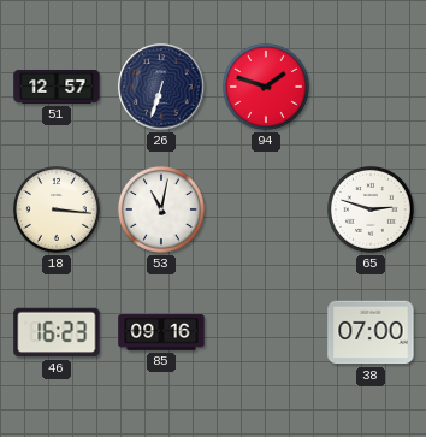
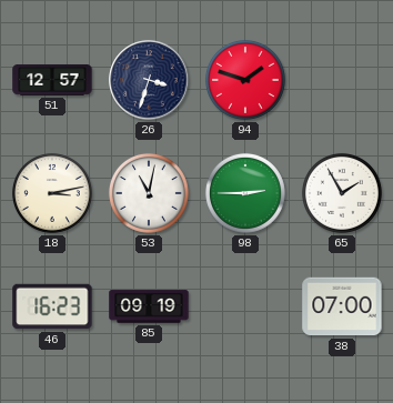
26: 6:33 -> 3:33
18: 3:16 -> 3:13
98: none -> 2:45
65: 2:48 -> 1:55
85: 09:16 -> 09:19
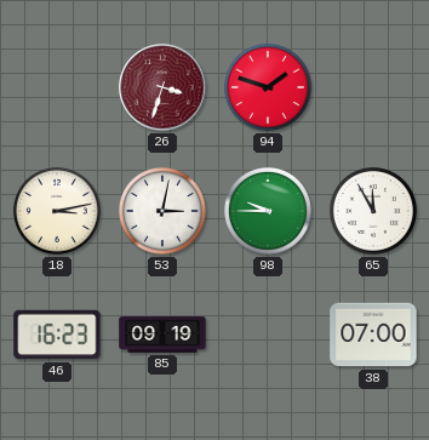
51: 12:57 -> none
26 dial: navy -> burgundy
53: 11:02 -> 3:02
98: 2:45 -> 9:45
65: 1:55 -> 11:55
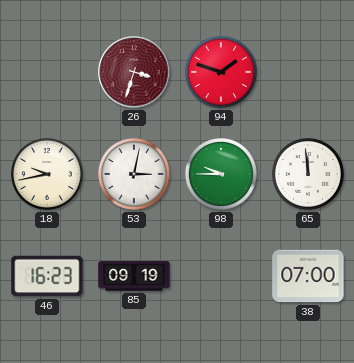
18: 3:13 -> 9:43
65: 11:55 -> 11:59
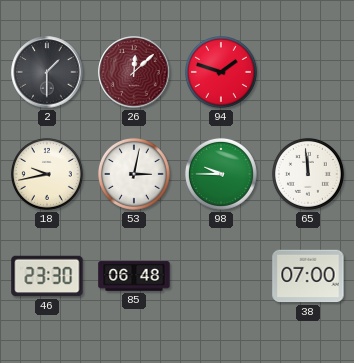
2: none -> 1:30
26: 3:33 -> 12:08
46: 16:23 -> 23:30
85: 09:19 -> 06:48
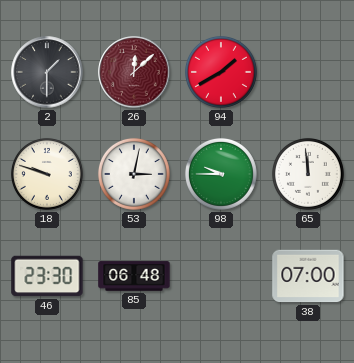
94: 1:48 -> 1:40
18: 9:43 -> 9:48
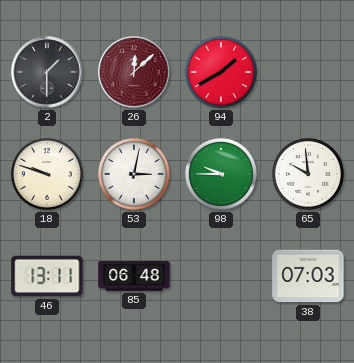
65: 11:59 -> 9:59
46: 23:30 -> 13:11
38: 07:00 -> 07:03
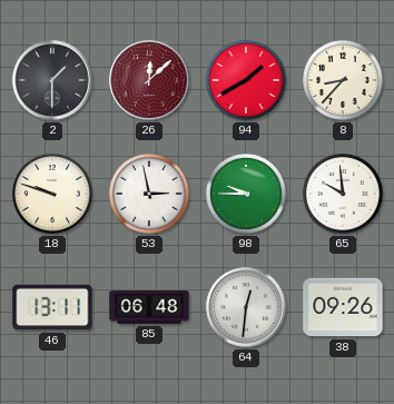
8: none -> 8:37
53: 3:02 -> 2:58
64: none -> 12:31
38: 07:03 -> 09:26
